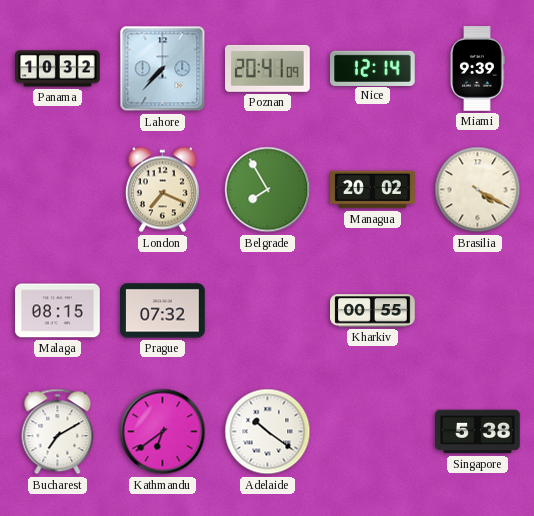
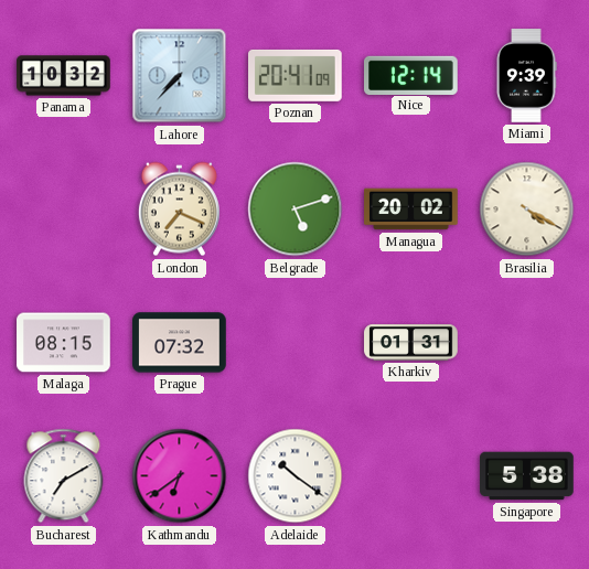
Belgrade: 7:55 -> 5:12
Kharkiv: 00:55 -> 01:31
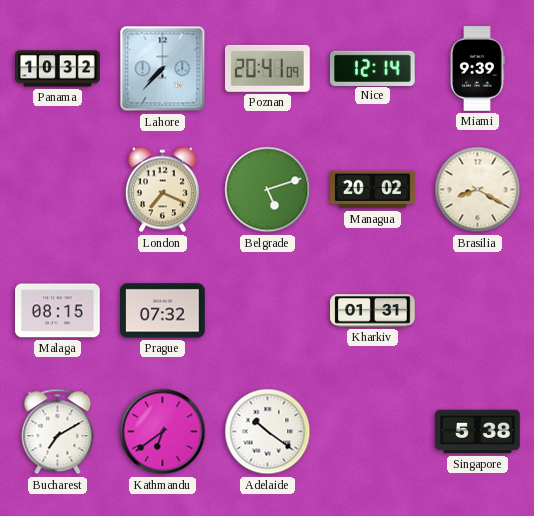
Brasilia: 4:20 -> 8:20
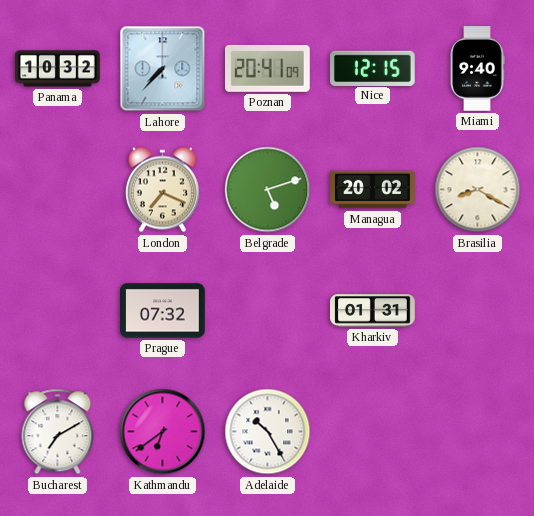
Nice: 12:14 -> 12:15
Miami: 9:39 -> 9:40
Malaga: 08:15 -> none
Adelaide: 10:21 -> 10:25
Singapore: 5:38 -> none
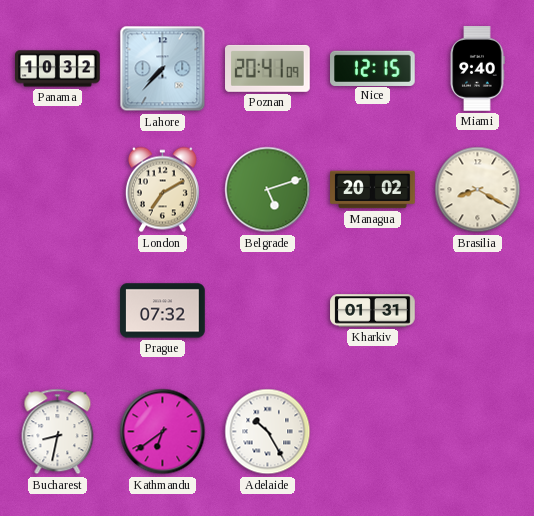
London: 7:19 -> 7:10
Bucharest: 7:10 -> 8:32
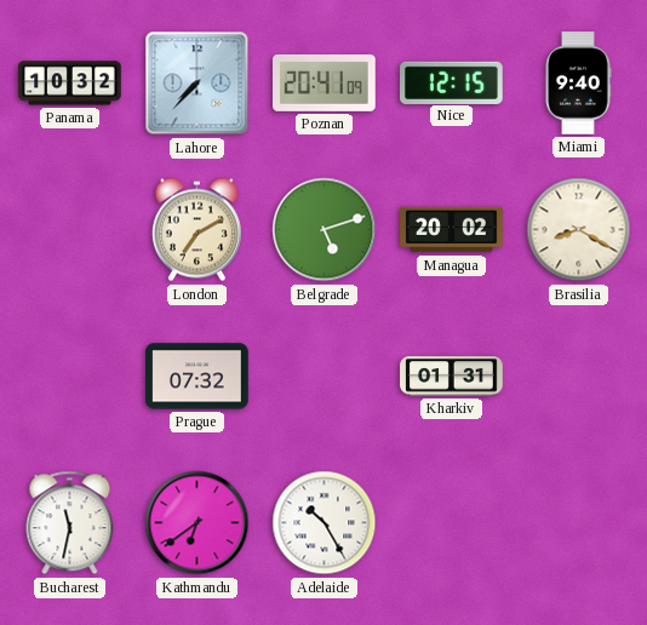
Bucharest: 8:32 -> 11:32
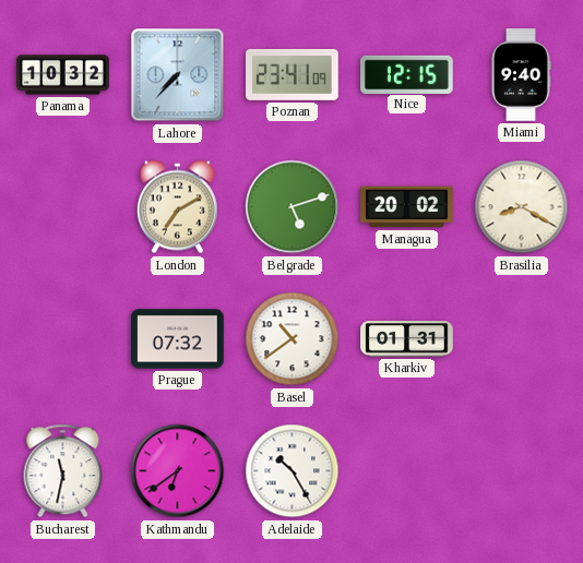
Poznan: 20:41 -> 23:41
Basel: none -> 10:39
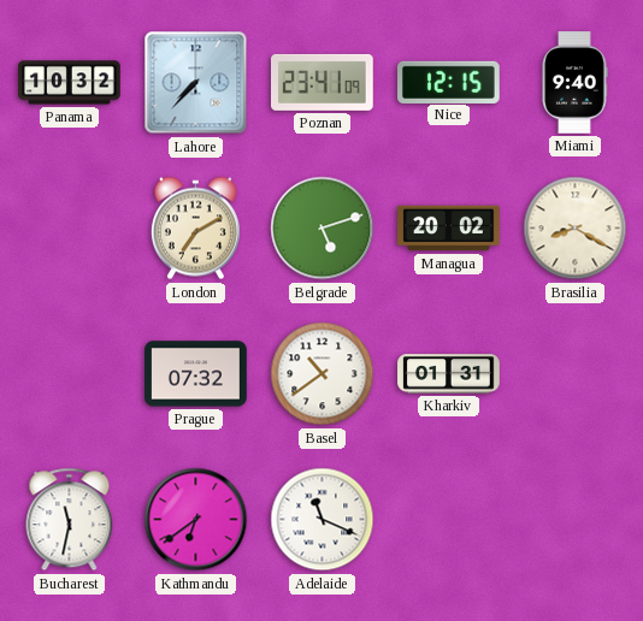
Adelaide: 10:25 -> 11:19
